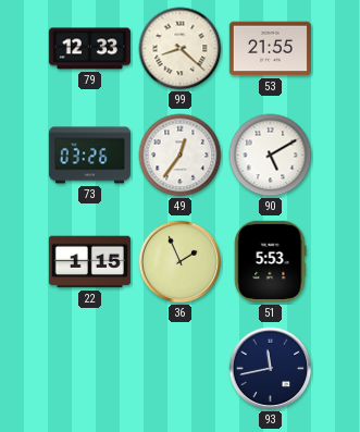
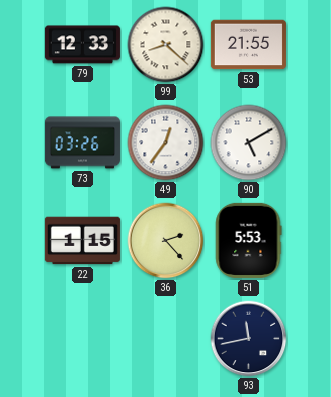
36: 1:56 -> 2:23
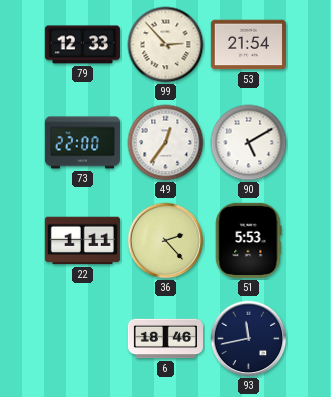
99: 8:22 -> 2:53
53: 21:55 -> 21:54
73: 03:26 -> 22:00
22: 1:15 -> 1:11
6: none -> 18:46
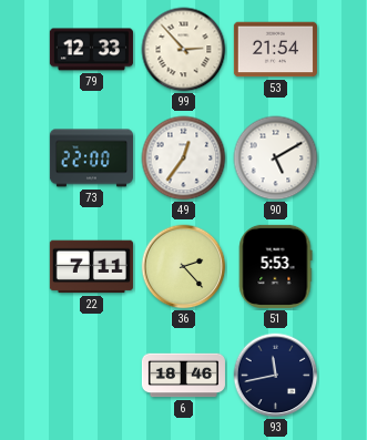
22: 1:11 -> 7:11
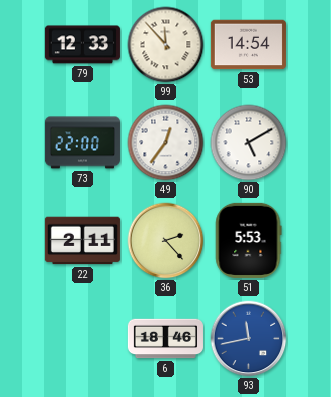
99: 2:53 -> 11:53
53: 21:54 -> 14:54
22: 7:11 -> 2:11
93 dial: navy -> blue
